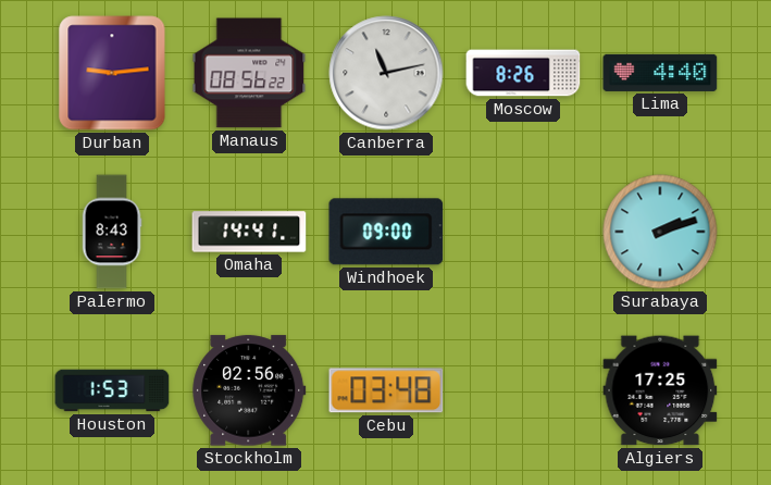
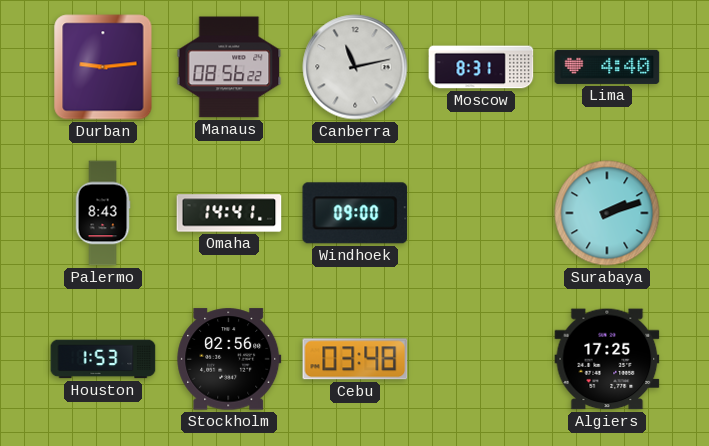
Moscow: 8:26 -> 8:31
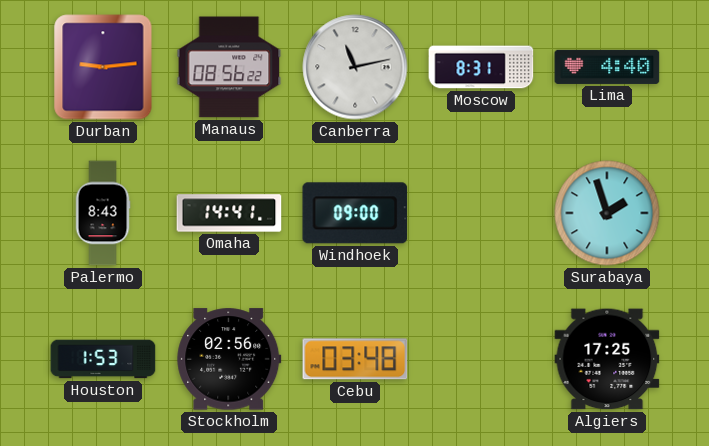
Surabaya: 2:12 -> 1:57
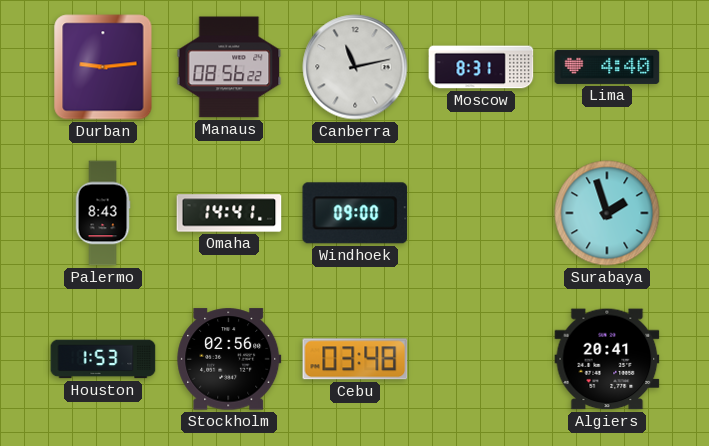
Algiers: 17:25 -> 20:41
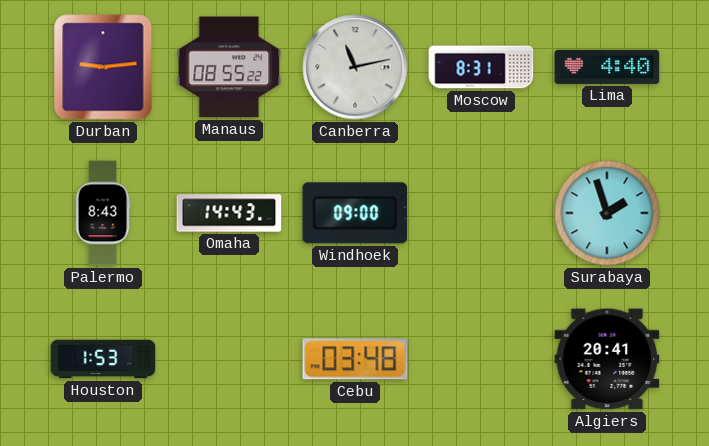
Manaus: 08:56 -> 08:55
Omaha: 14:41 -> 14:43
Stockholm: 02:56 -> none
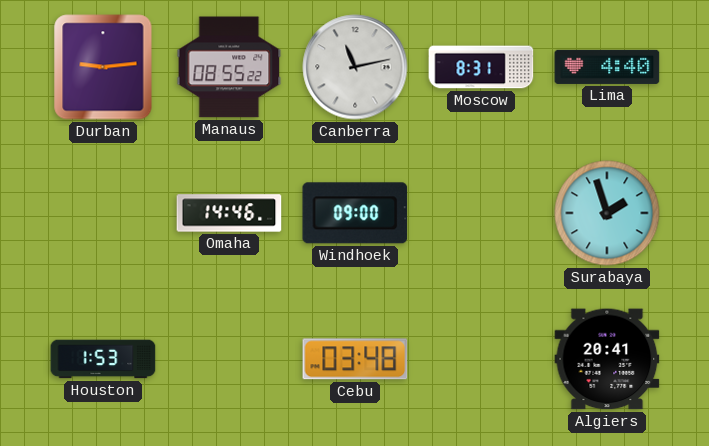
Palermo: 8:43 -> none
Omaha: 14:43 -> 14:46
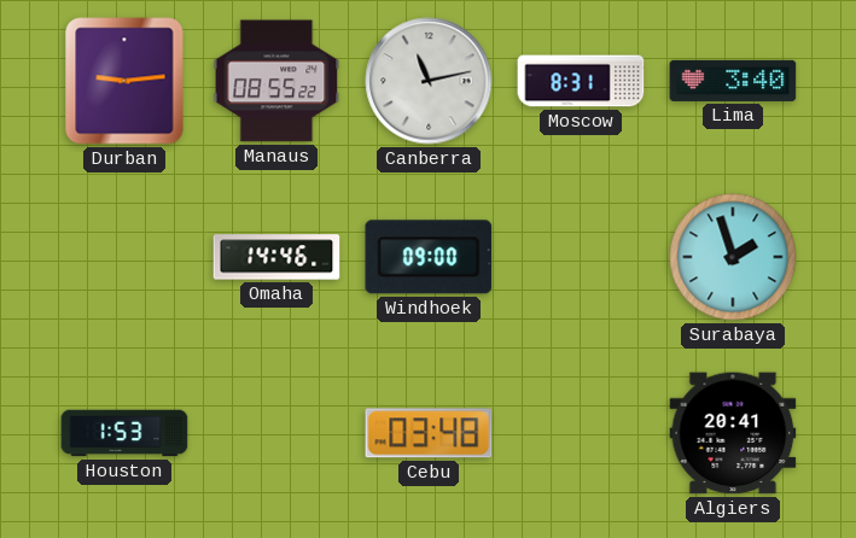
Lima: 4:40 -> 3:40
